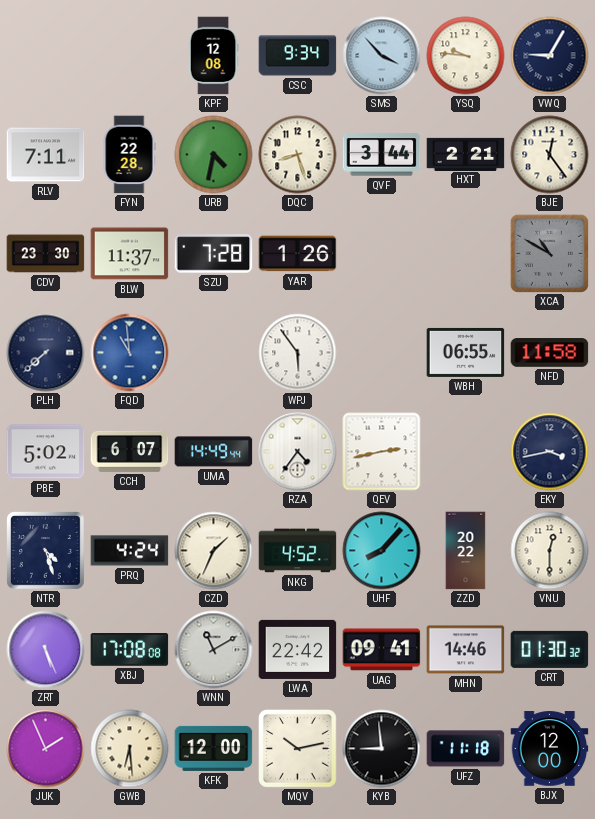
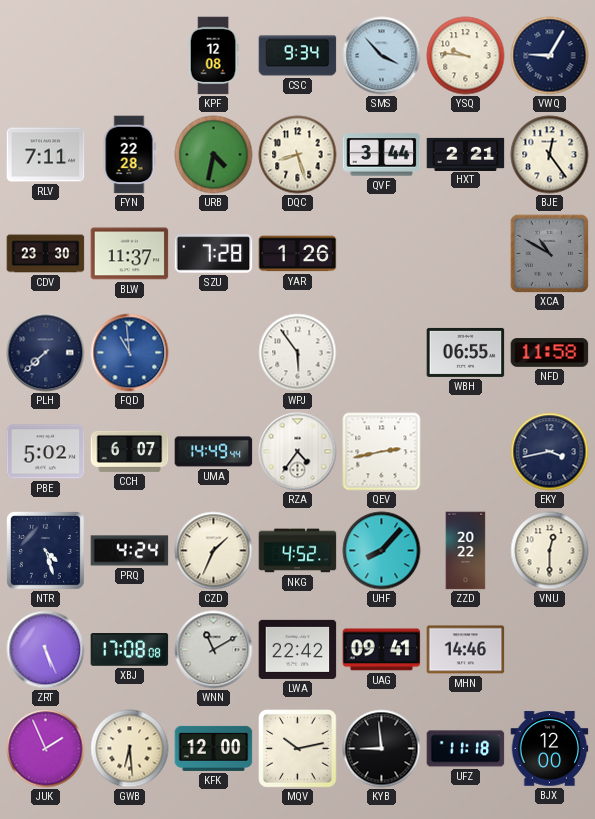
CRT: 01:30 -> none
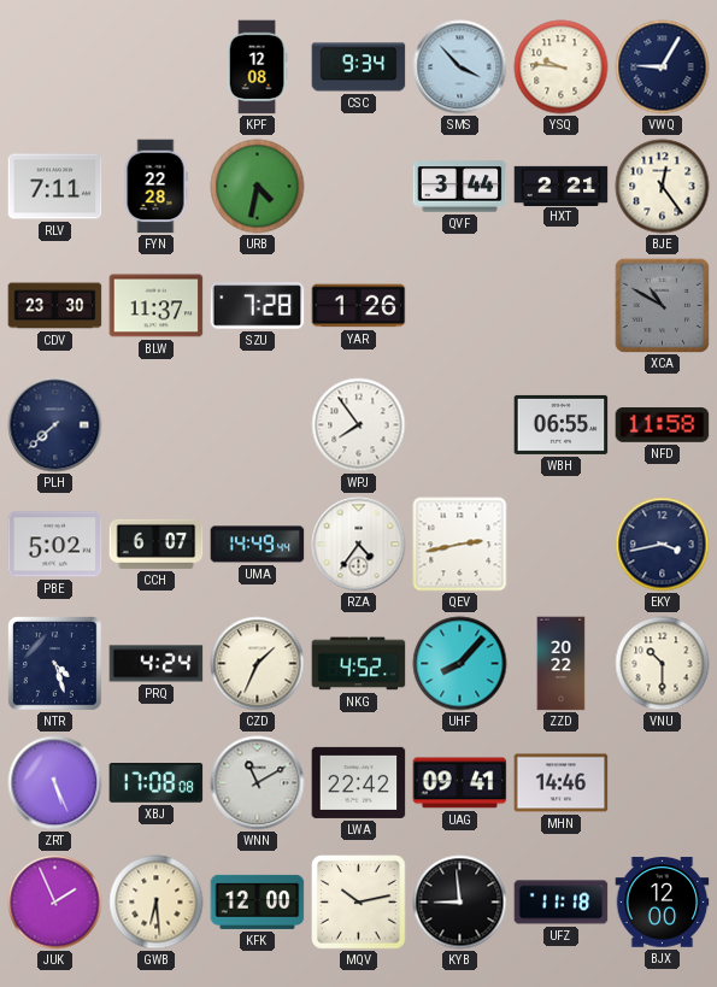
DQC: 8:27 -> none
FQD: 10:59 -> none
WPJ: 5:54 -> 7:54
VNU: 12:30 -> 10:30
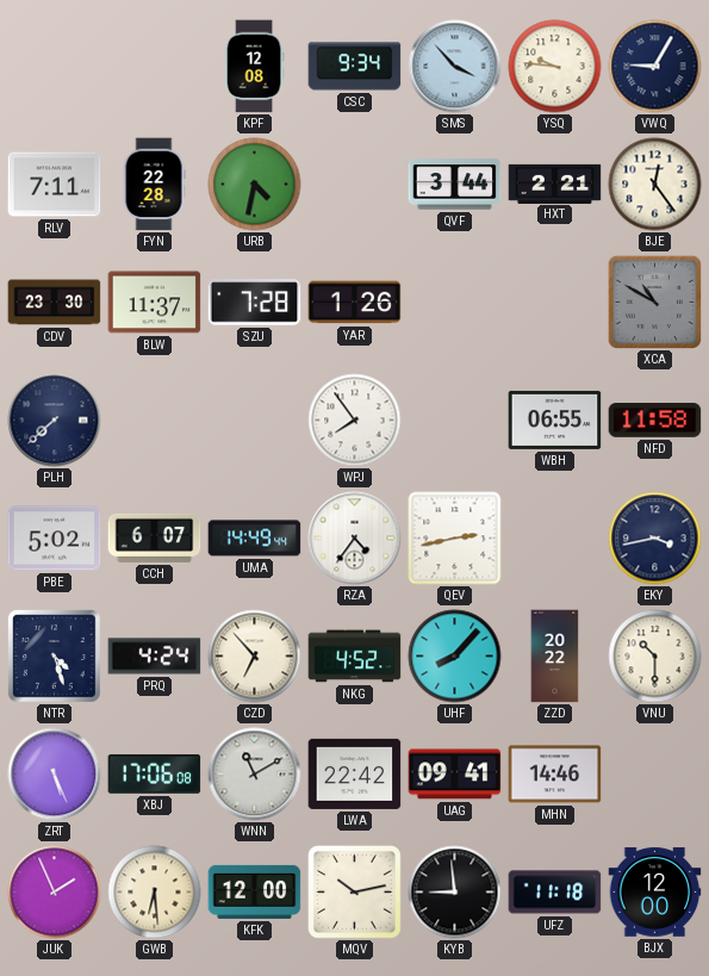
CZD: 1:34 -> 6:53
XBJ: 17:08 -> 17:06
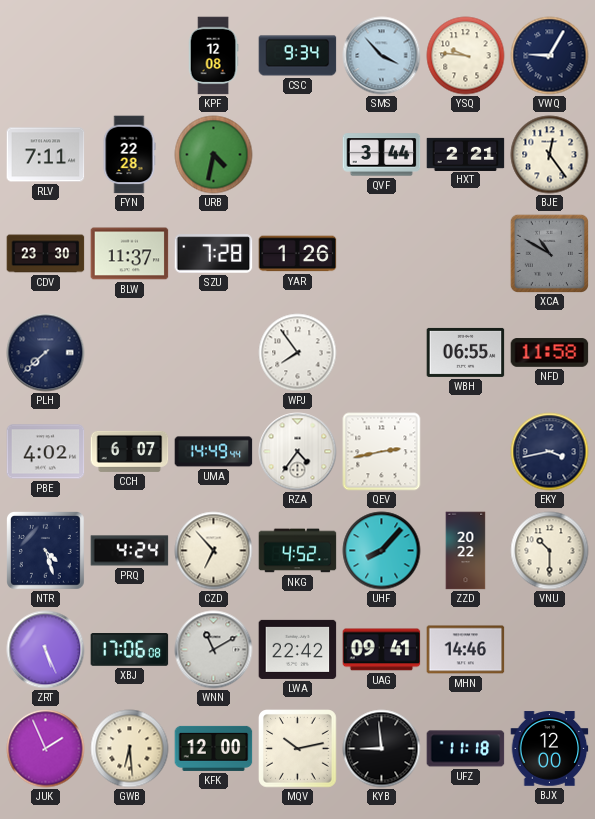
PBE: 5:02 -> 4:02
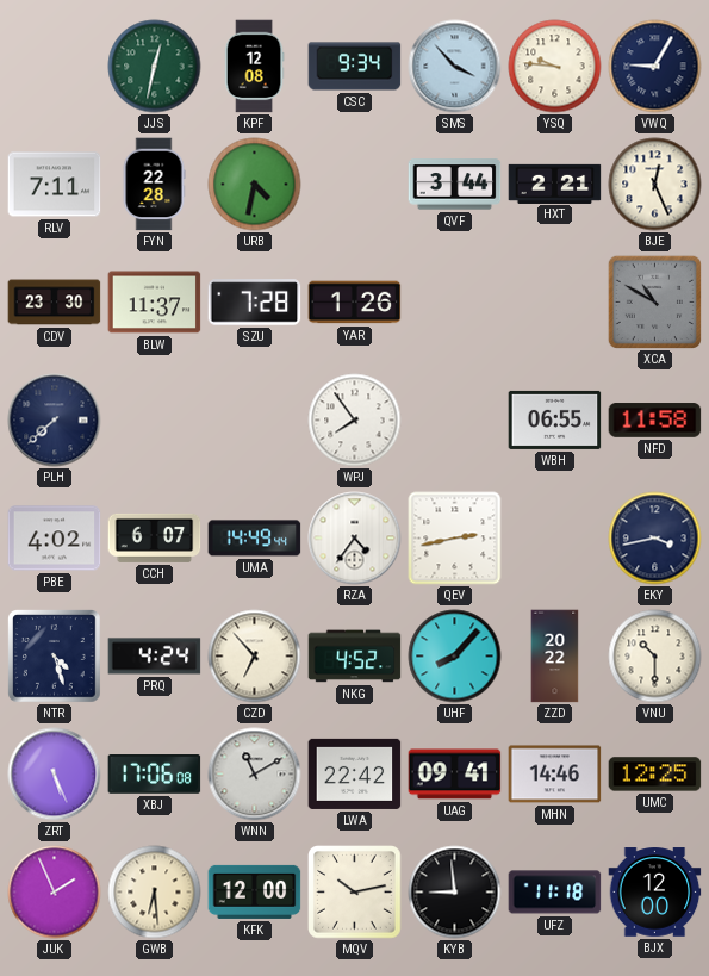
JJS: none -> 12:32
BJE: 12:24 -> 12:26
UMC: none -> 12:25
